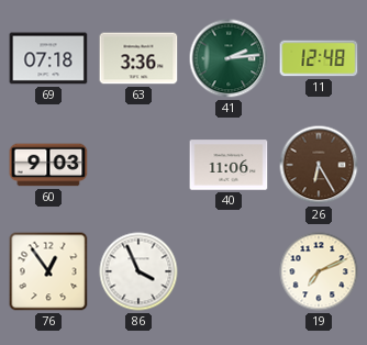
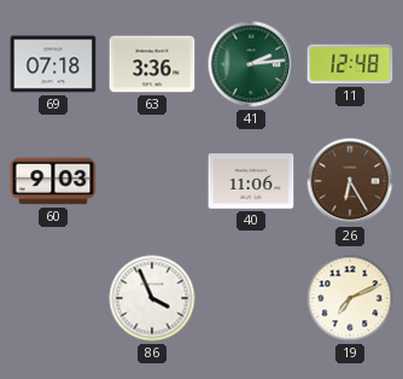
76: 12:54 -> none
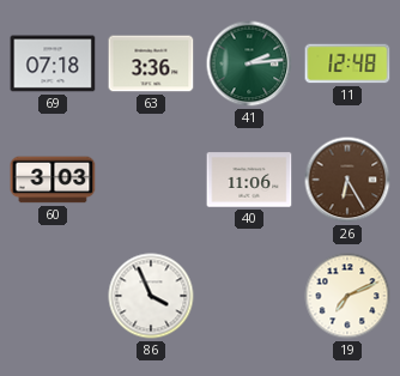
60: 9:03 -> 3:03
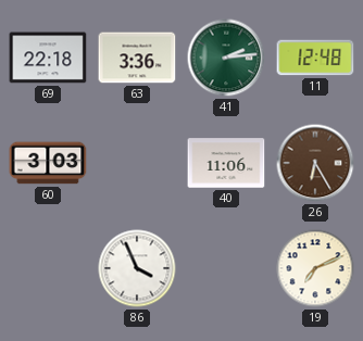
69: 07:18 -> 22:18
